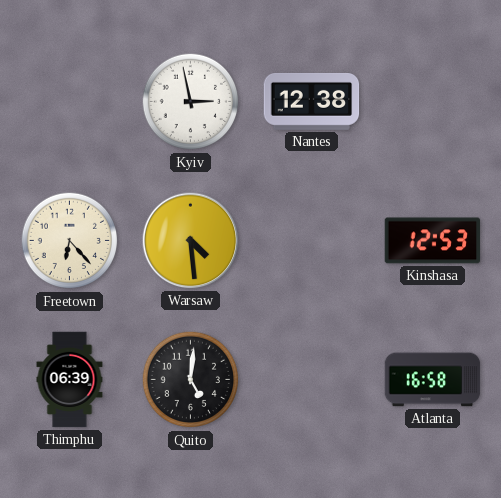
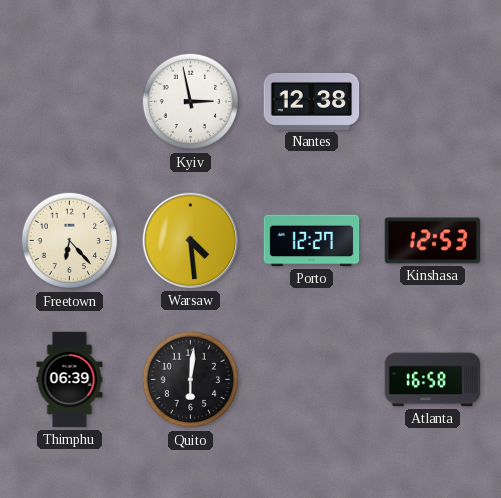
Porto: none -> 12:27
Quito: 5:01 -> 6:01
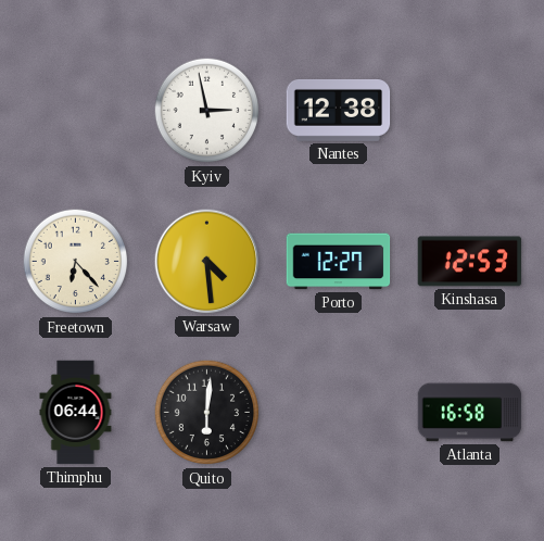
Thimphu: 06:39 -> 06:44
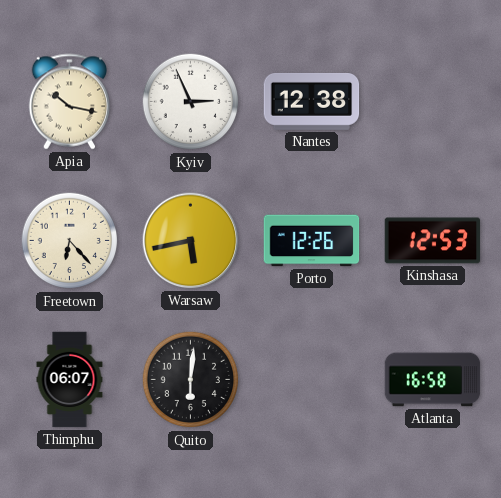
Apia: none -> 10:17
Kyiv: 2:58 -> 2:56
Warsaw: 4:29 -> 5:43
Porto: 12:27 -> 12:26
Thimphu: 06:44 -> 06:07
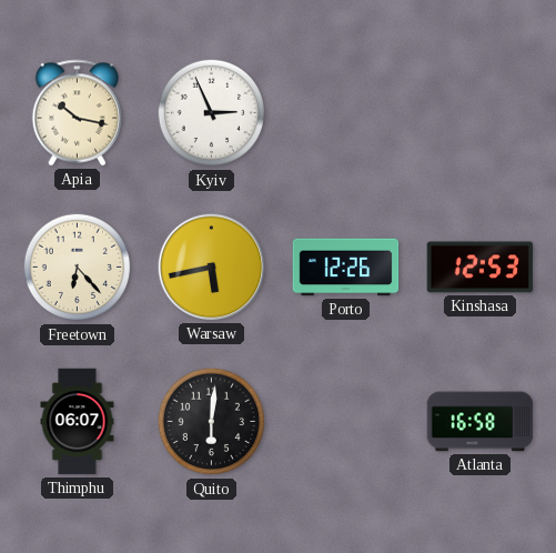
Nantes: 12:38 -> none
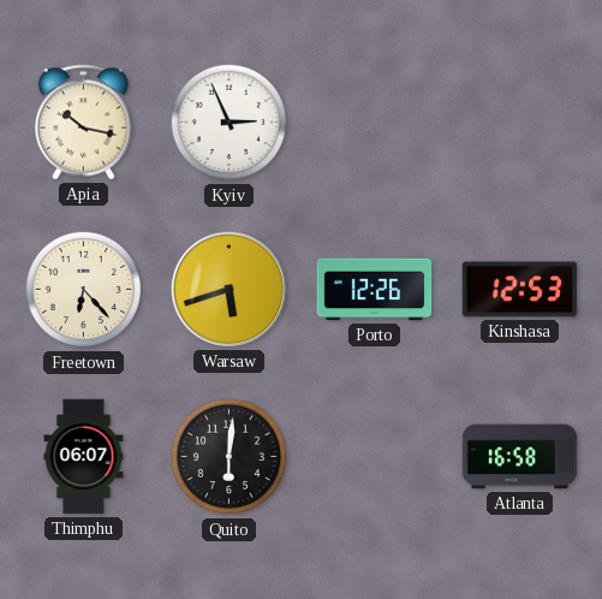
Warsaw: 5:43 -> 5:42
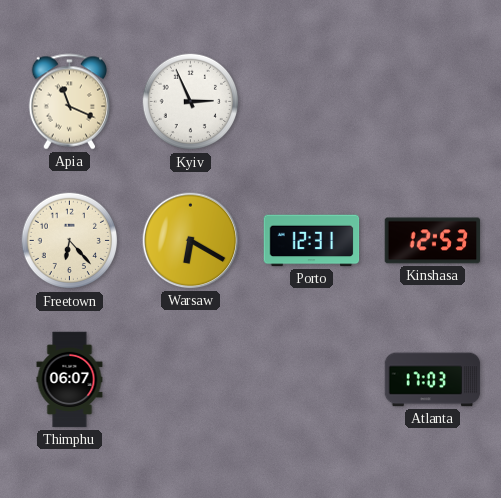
Apia: 10:17 -> 11:19
Warsaw: 5:42 -> 6:20
Porto: 12:26 -> 12:31
Quito: 6:01 -> none
Atlanta: 16:58 -> 17:03
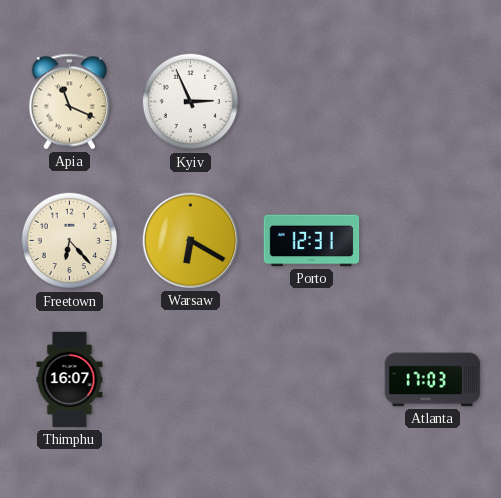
Kinshasa: 12:53 -> none
Thimphu: 06:07 -> 16:07
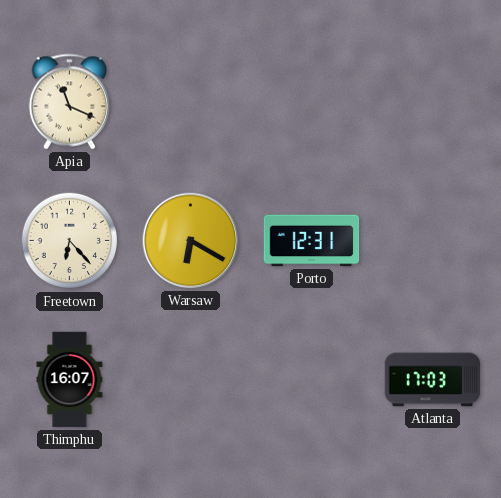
Kyiv: 2:56 -> none
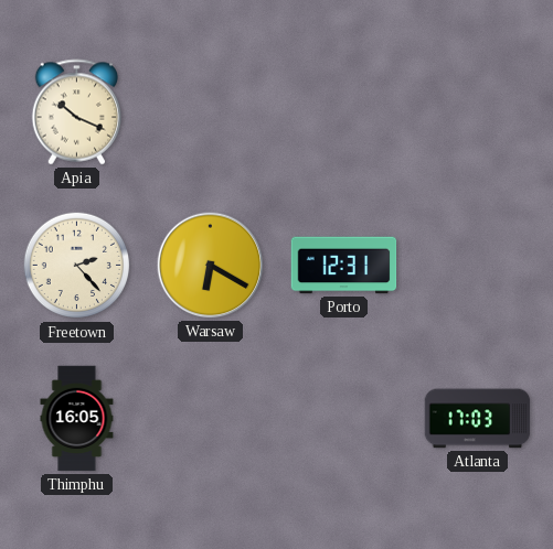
Apia: 11:19 -> 10:19
Freetown: 6:23 -> 2:23
Thimphu: 16:07 -> 16:05
